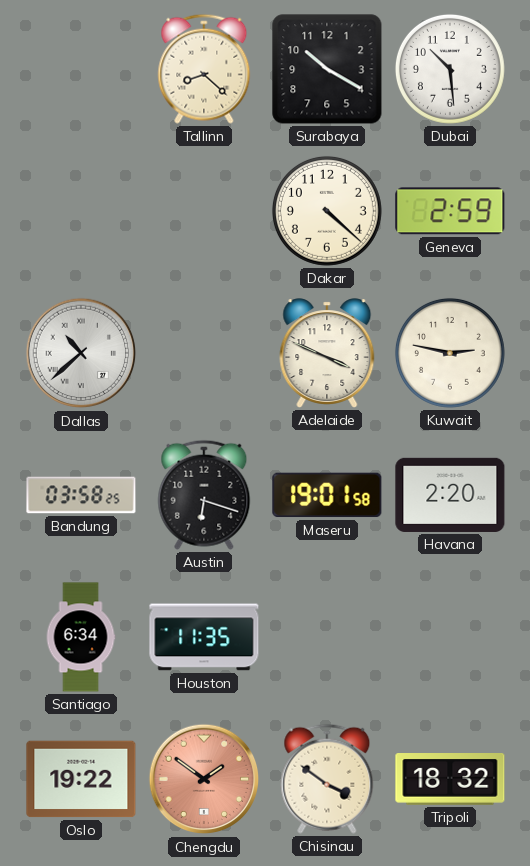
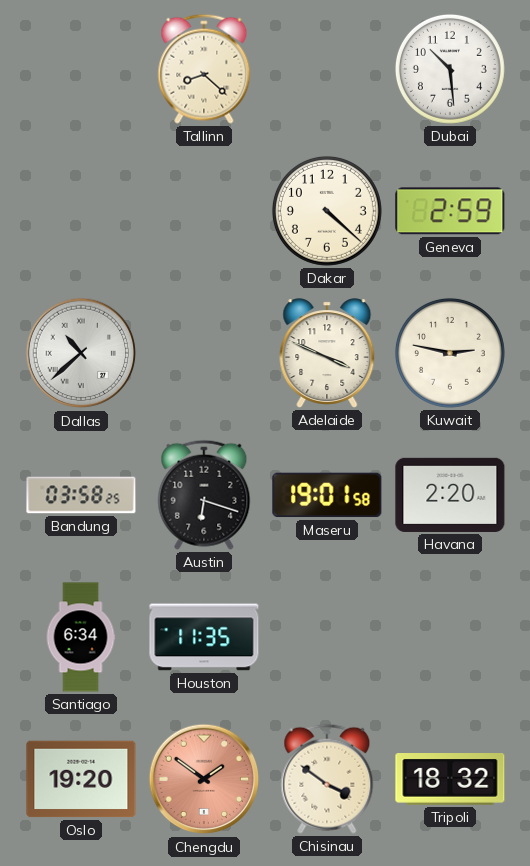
Surabaya: 10:20 -> none
Oslo: 19:22 -> 19:20
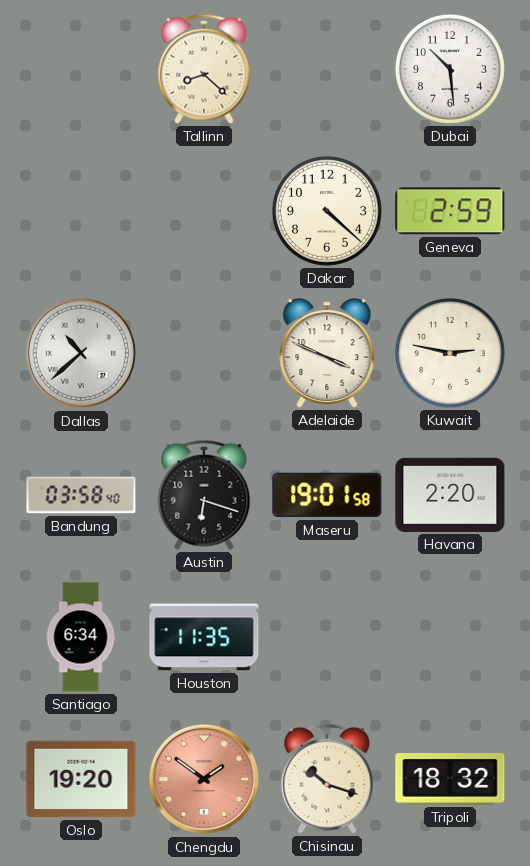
Bandung: 03:58:25 -> 03:58:40
Chisinau: 3:51 -> 10:18
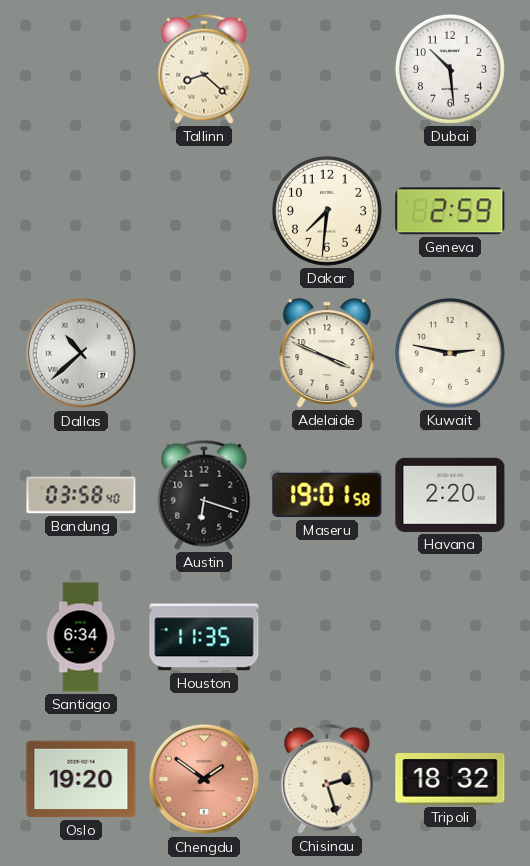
Dakar: 4:22 -> 7:31
Chisinau: 10:18 -> 2:27
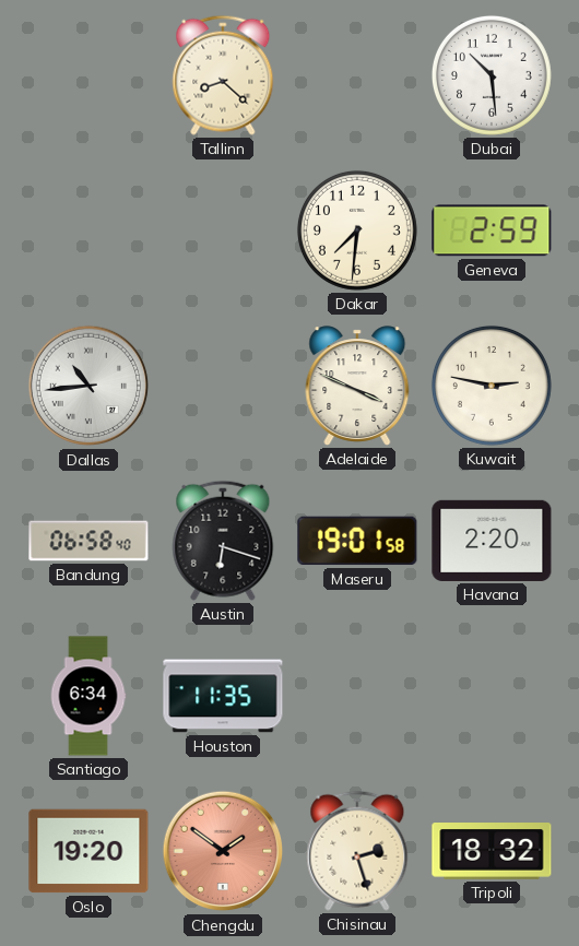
Dallas: 10:38 -> 10:44
Bandung: 03:58 -> 06:58
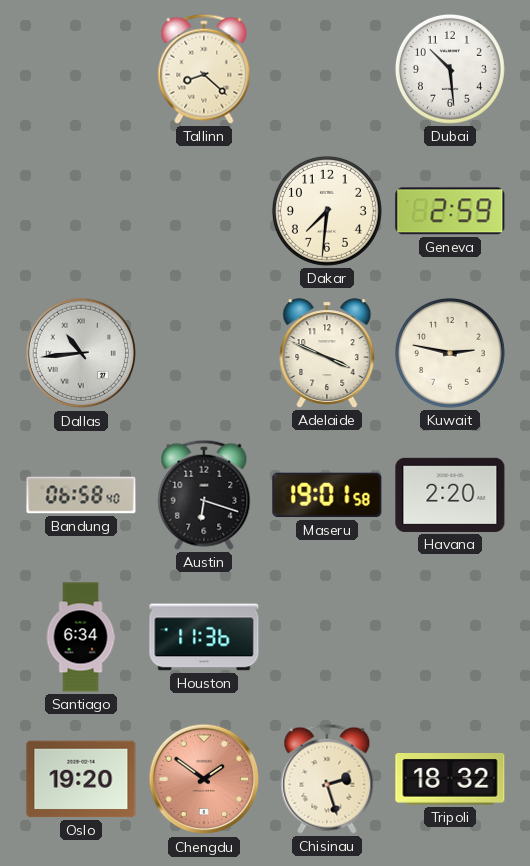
Houston: 11:35 -> 11:36
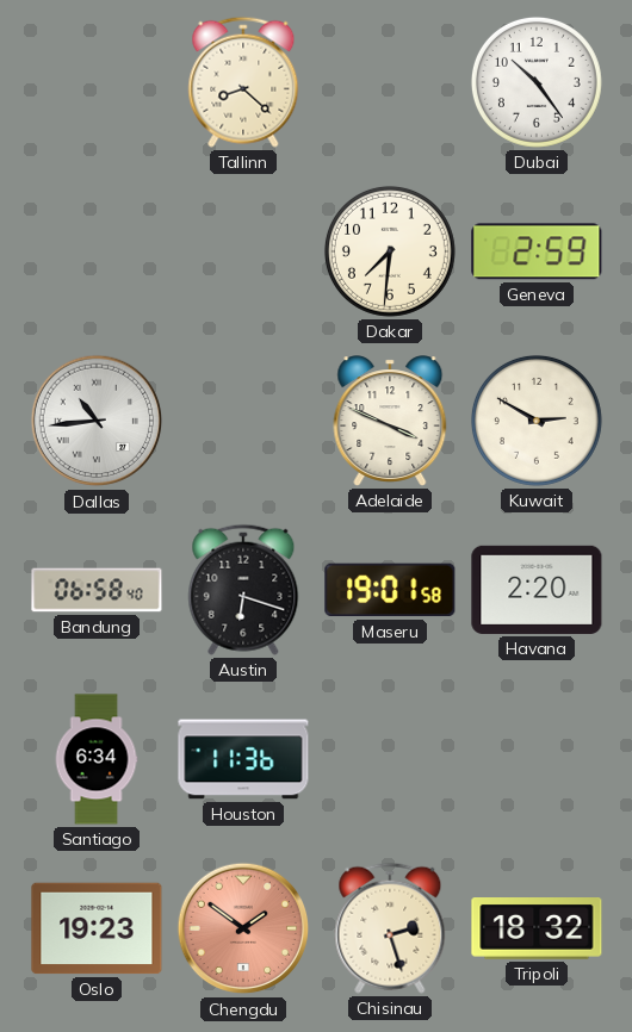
Dubai: 10:29 -> 10:24
Kuwait: 2:47 -> 2:50
Oslo: 19:20 -> 19:23
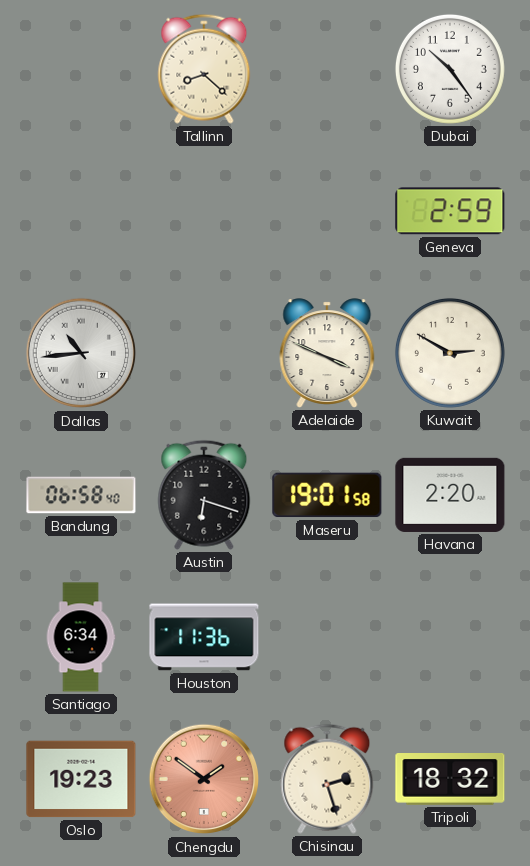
Dakar: 7:31 -> none
